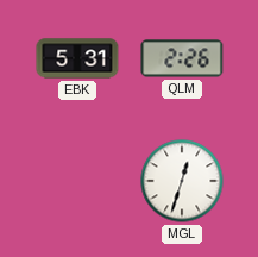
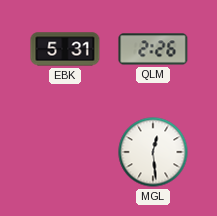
MGL: 12:33 -> 12:29
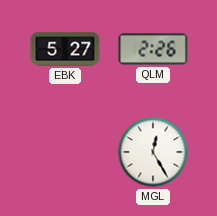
EBK: 5:31 -> 5:27
MGL: 12:29 -> 12:25
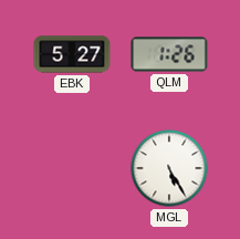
QLM: 2:26 -> 1:26
MGL: 12:25 -> 5:25
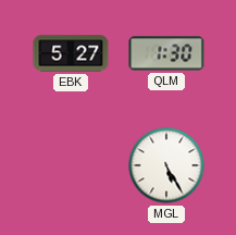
QLM: 1:26 -> 1:30
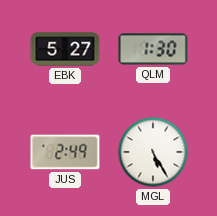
JUS: none -> 2:49
